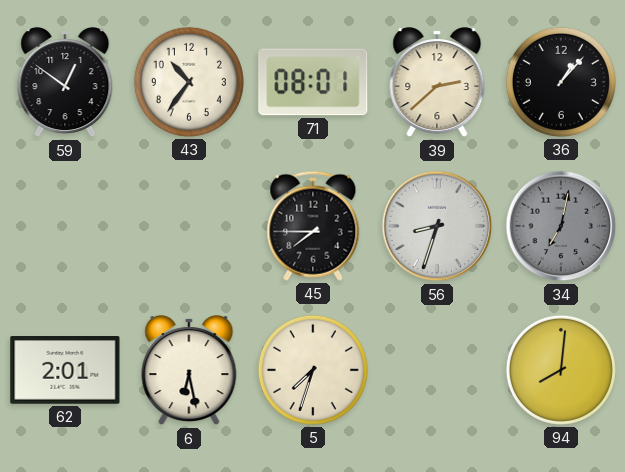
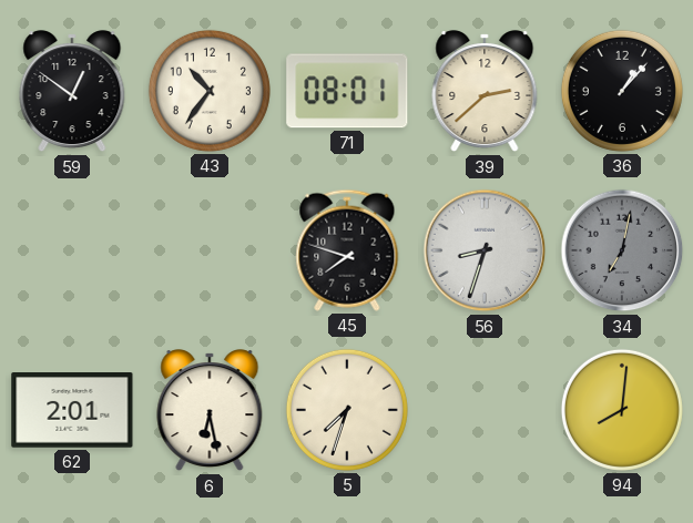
45: 7:45 -> 7:48
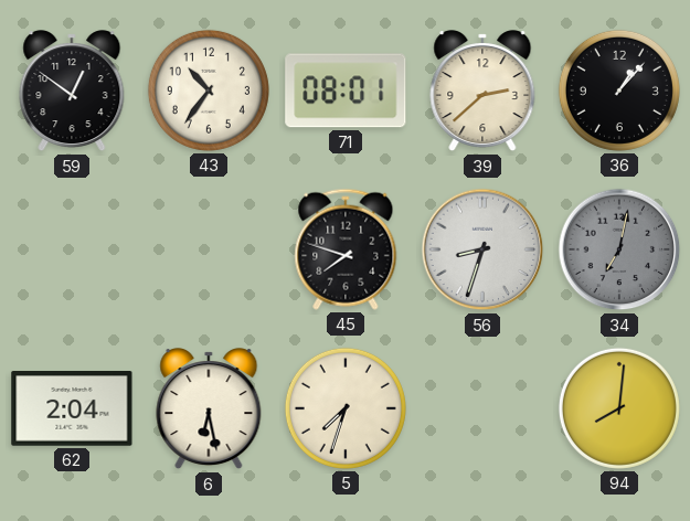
62: 2:01 -> 2:04
